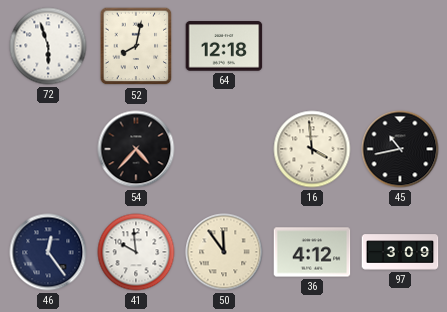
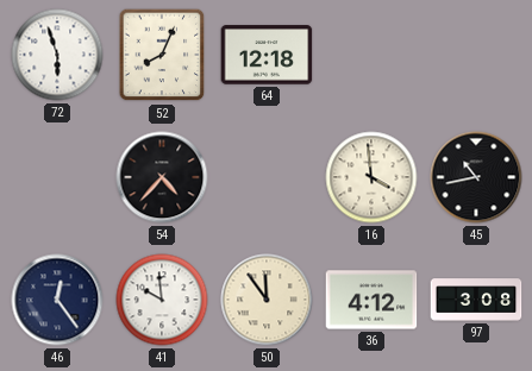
52: 8:02 -> 8:04
97: 3:09 -> 3:08
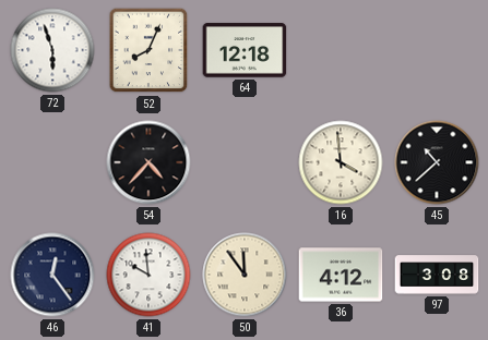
45: 10:43 -> 10:38
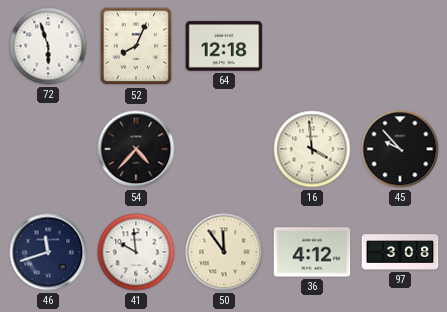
45: 10:38 -> 9:53
46: 12:24 -> 11:42
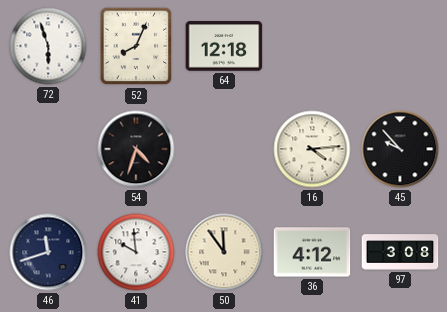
54: 4:37 -> 4:33
16: 3:59 -> 4:14
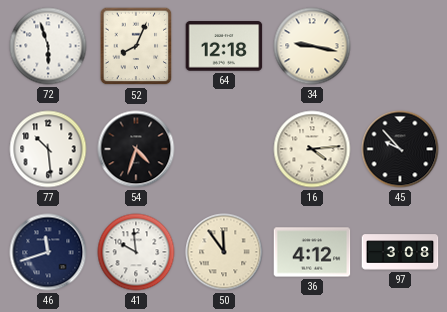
34: none -> 9:17
77: none -> 10:29
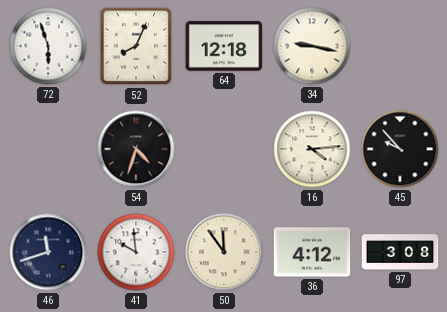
77: 10:29 -> none
